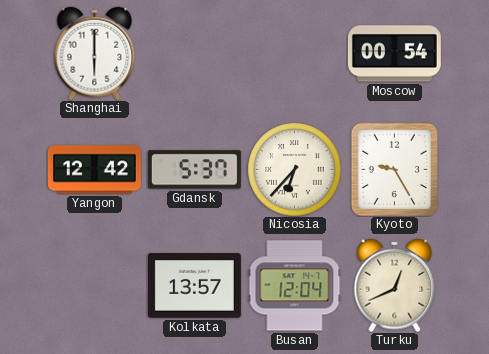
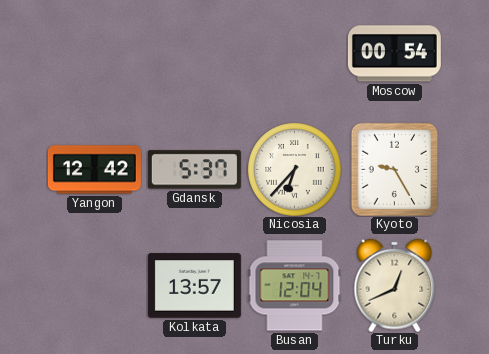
Shanghai: 6:00 -> none
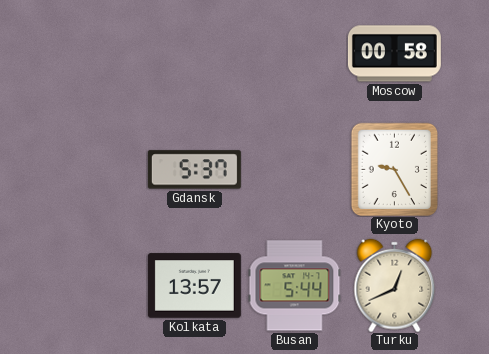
Moscow: 00:54 -> 00:58
Yangon: 12:42 -> none
Nicosia: 6:37 -> none
Busan: 12:04 -> 5:44
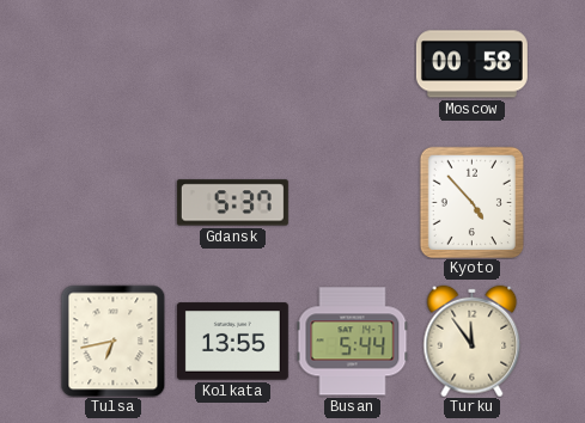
Kyoto: 9:25 -> 4:53
Tulsa: none -> 6:43
Kolkata: 13:57 -> 13:55
Turku: 12:41 -> 11:54
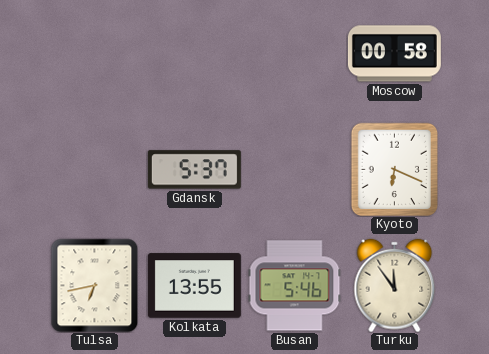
Kyoto: 4:53 -> 6:19
Busan: 5:44 -> 5:46
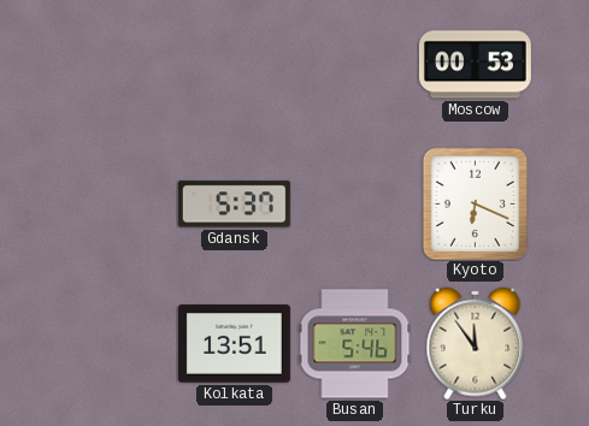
Moscow: 00:58 -> 00:53
Tulsa: 6:43 -> none
Kolkata: 13:55 -> 13:51
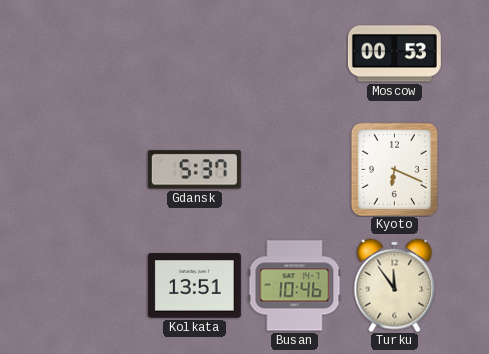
Busan: 5:46 -> 10:46
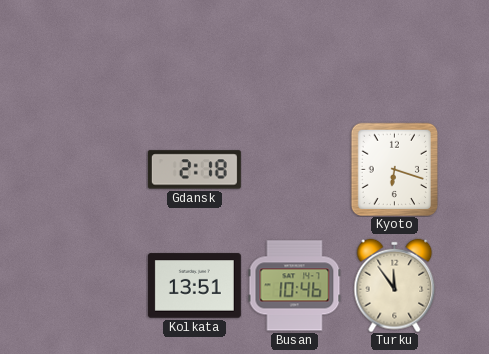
Moscow: 00:53 -> none
Gdansk: 5:37 -> 2:18
Kyoto: 6:19 -> 6:18
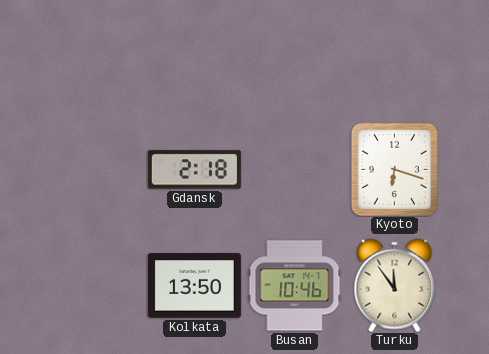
Kolkata: 13:51 -> 13:50
